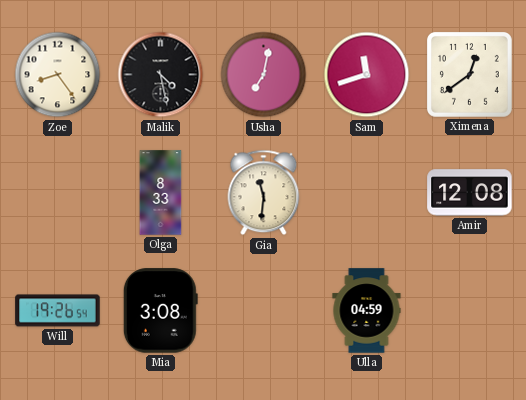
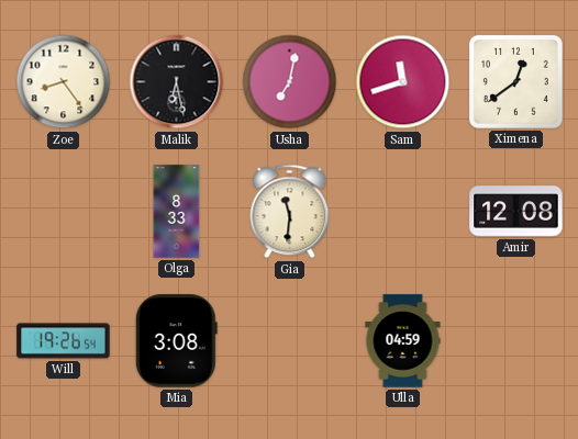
Malik: 4:28 -> 6:28
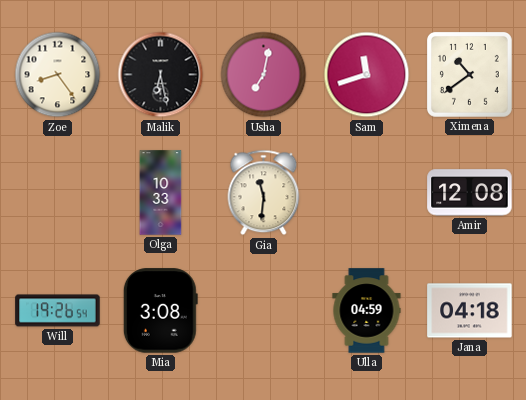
Ximena: 12:39 -> 10:39
Olga: 8:33 -> 10:33
Jana: none -> 04:18
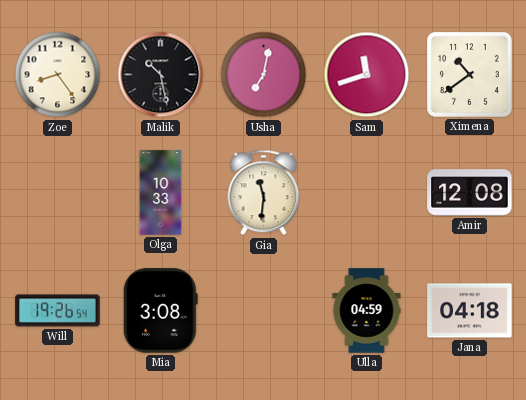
Malik: 6:28 -> 10:28
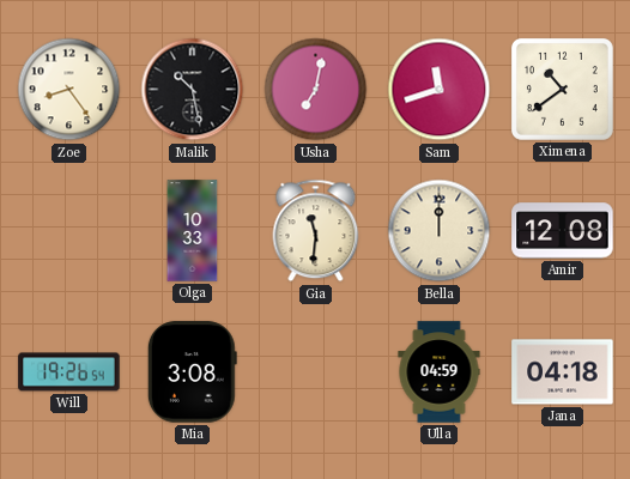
Bella: none -> 12:00
